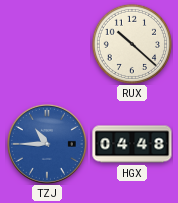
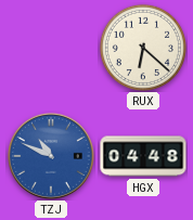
RUX: 10:22 -> 6:22
TZJ: 10:45 -> 10:49
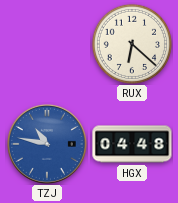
TZJ: 10:49 -> 10:47
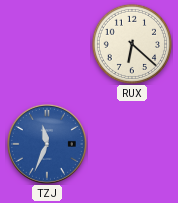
TZJ: 10:47 -> 11:34
HGX: 04:48 -> none
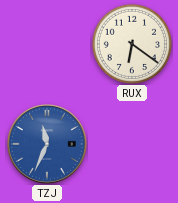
RUX: 6:22 -> 6:21
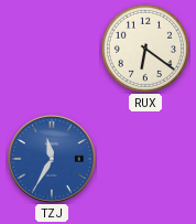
TZJ: 11:34 -> 11:35
